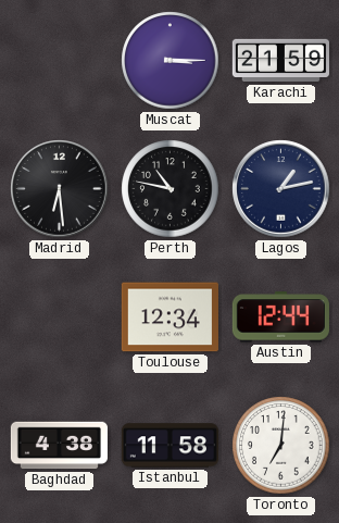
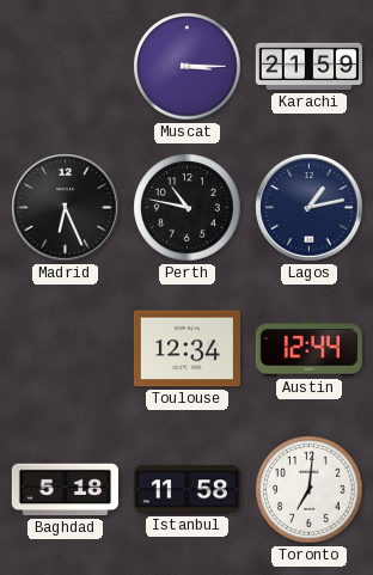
Madrid: 6:29 -> 6:26
Baghdad: 4:38 -> 5:18
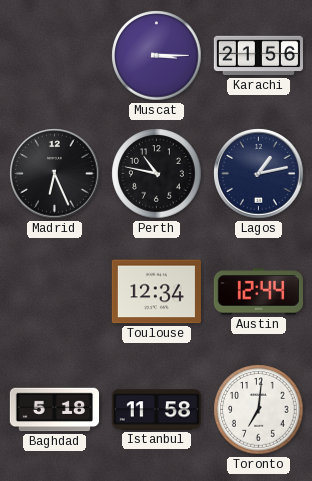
Karachi: 21:59 -> 21:56
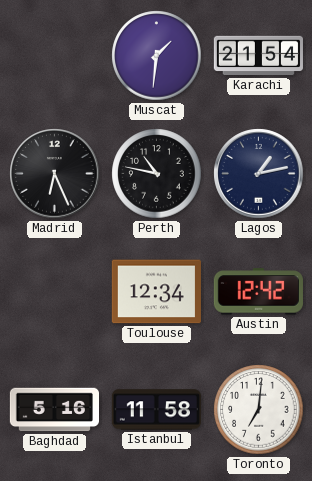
Muscat: 3:15 -> 1:31
Karachi: 21:56 -> 21:54
Austin: 12:44 -> 12:42
Baghdad: 5:18 -> 5:16
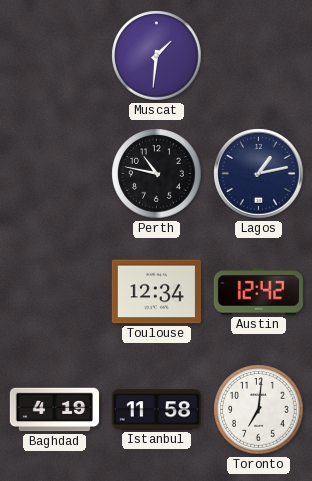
Karachi: 21:54 -> none
Madrid: 6:26 -> none
Baghdad: 5:16 -> 4:19
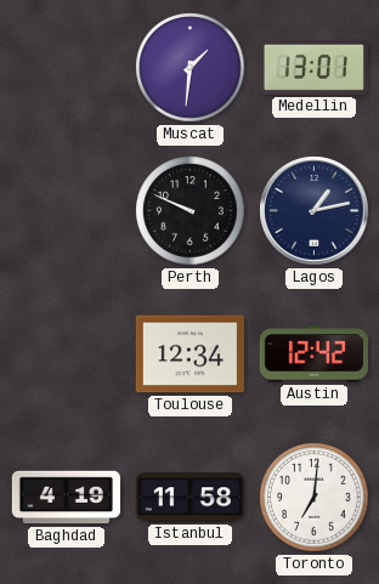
Medellin: none -> 13:01
Perth: 10:47 -> 9:49
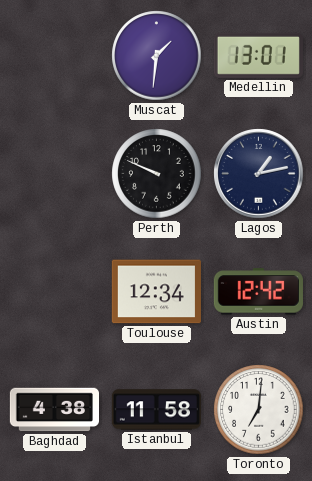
Baghdad: 4:19 -> 4:38
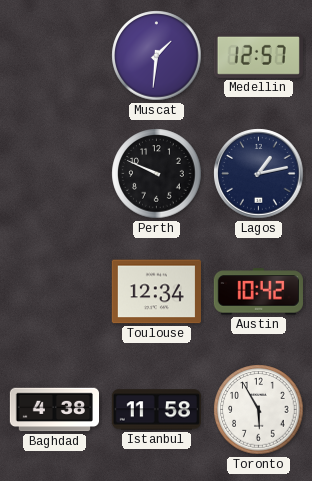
Medellin: 13:01 -> 12:57
Austin: 12:42 -> 10:42
Toronto: 7:01 -> 5:55
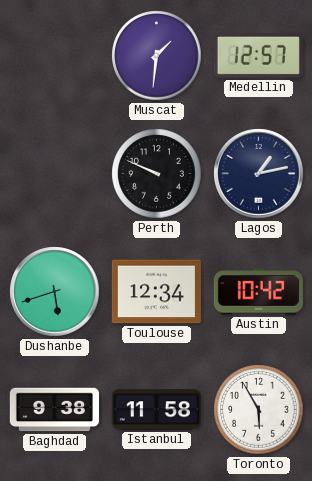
Dushanbe: none -> 5:42
Baghdad: 4:38 -> 9:38
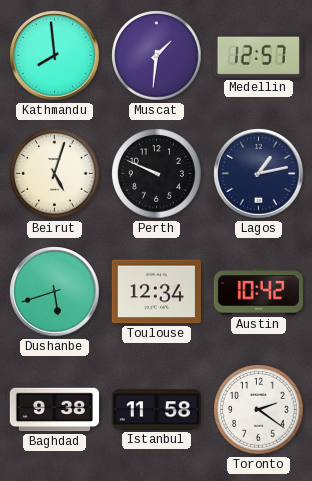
Kathmandu: none -> 7:59
Beirut: none -> 5:03
Toronto: 5:55 -> 2:21
